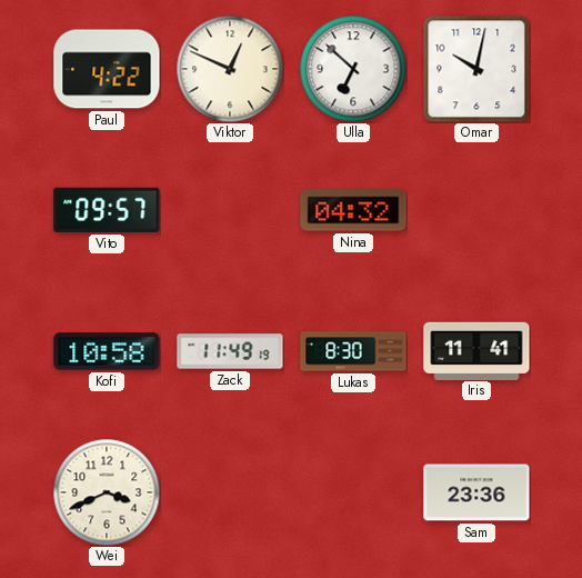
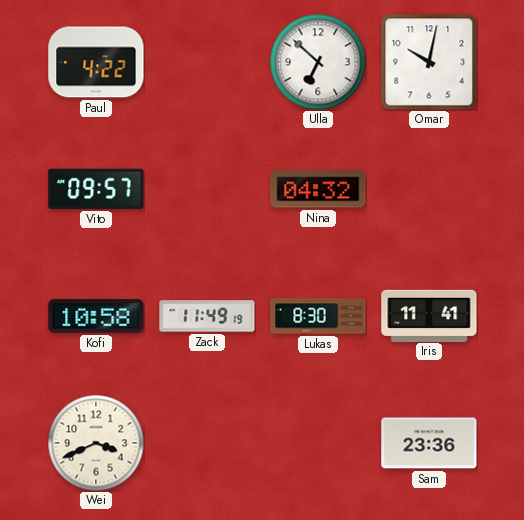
Viktor: 12:49 -> none
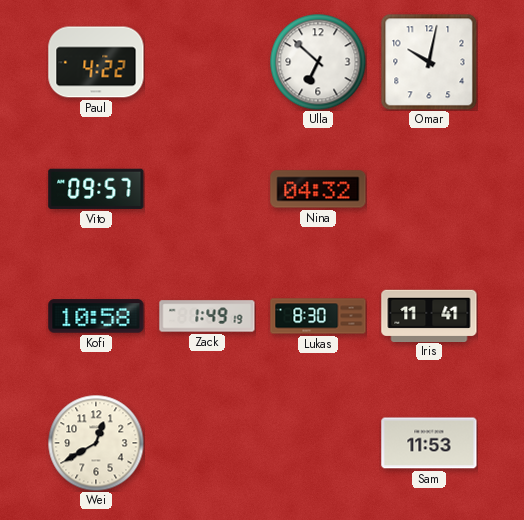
Zack: 11:49 -> 1:49
Wei: 3:41 -> 12:40
Sam: 23:36 -> 11:53
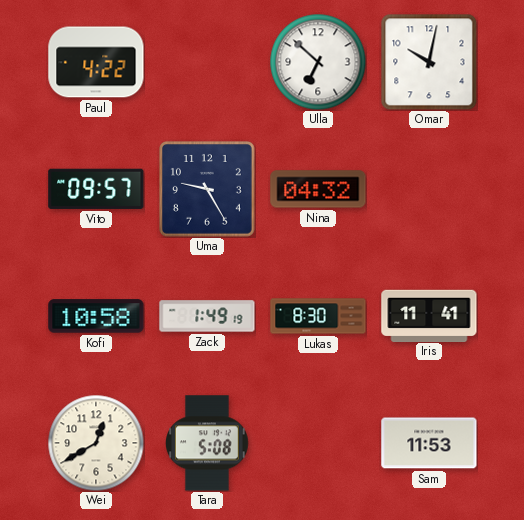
Uma: none -> 9:25
Tara: none -> 5:08
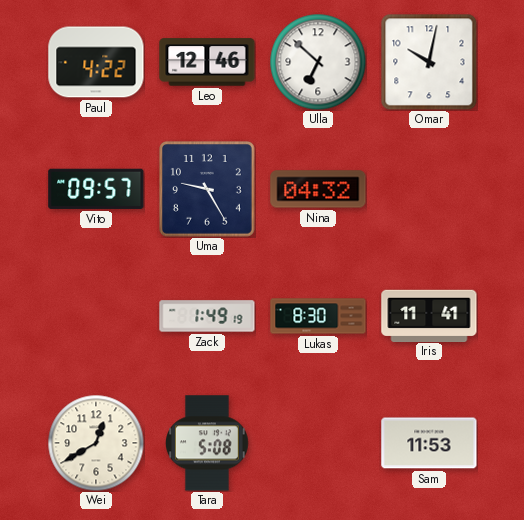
Leo: none -> 12:46
Kofi: 10:58 -> none
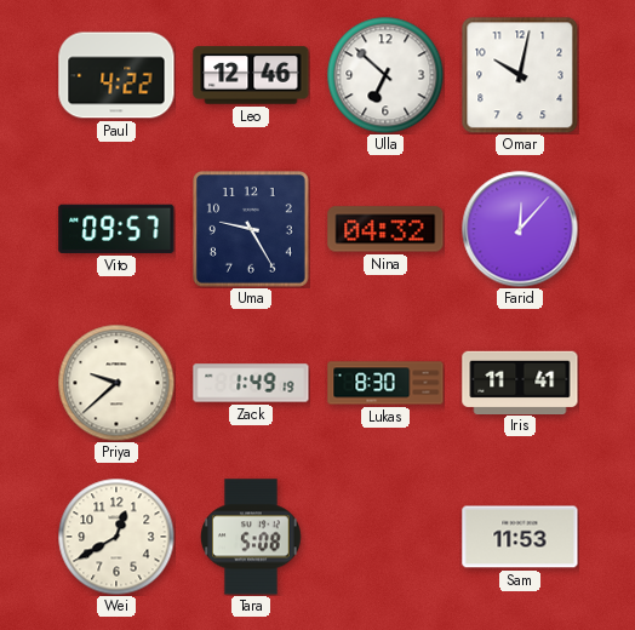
Farid: none -> 12:07
Priya: none -> 9:38
